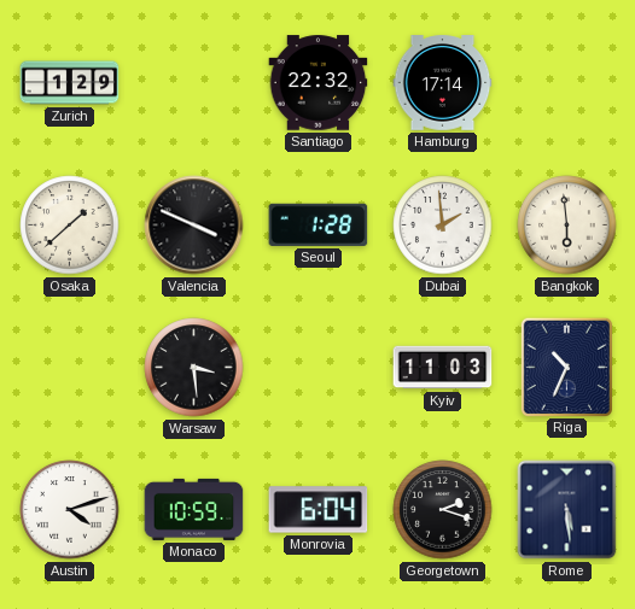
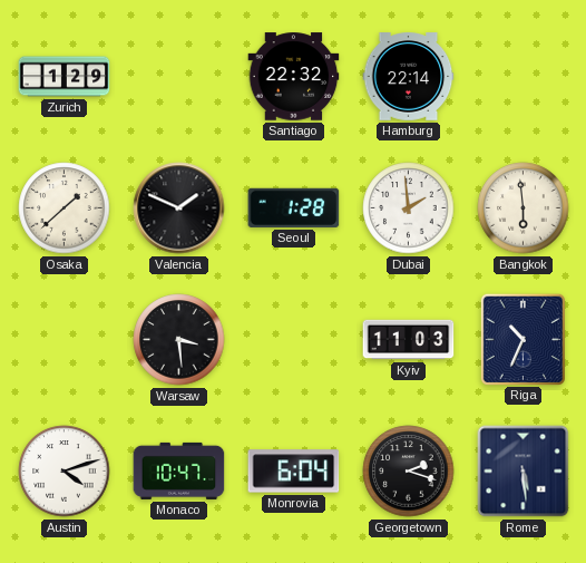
Hamburg: 17:14 -> 22:14
Valencia: 3:49 -> 1:49
Monaco: 10:59 -> 10:47
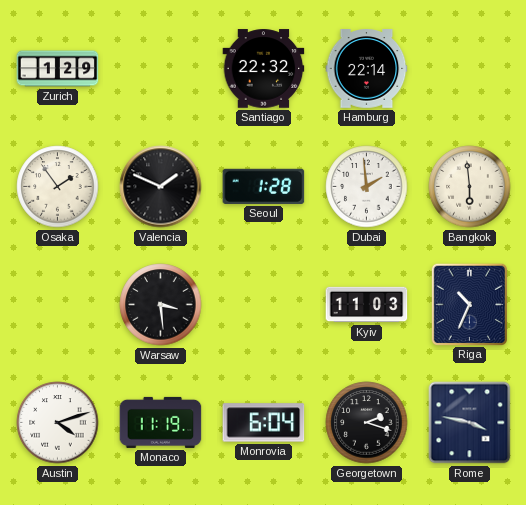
Osaka: 1:38 -> 1:54
Monaco: 10:47 -> 11:19
Rome: 5:29 -> 3:47
